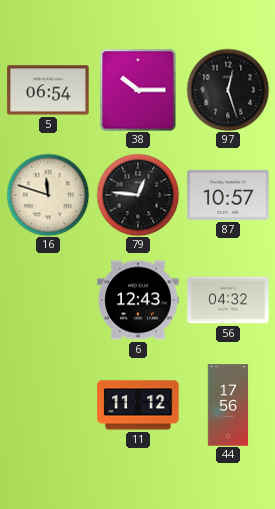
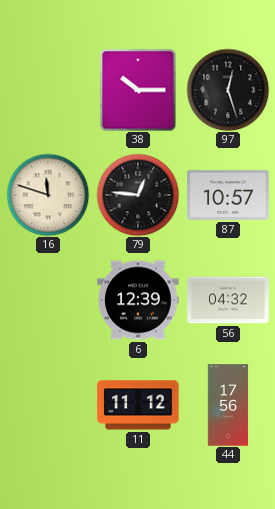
5: 06:54 -> none
6: 12:43 -> 12:39
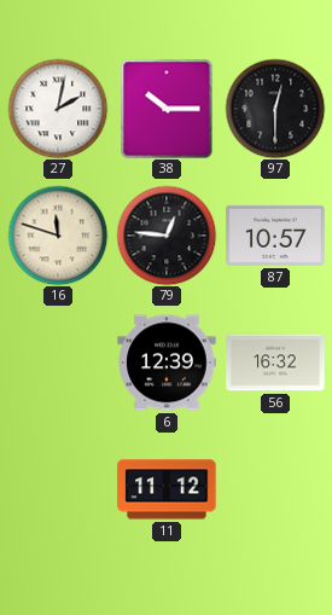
27: none -> 2:02
97: 12:27 -> 12:30
56: 04:32 -> 16:32
44: 17:56 -> none
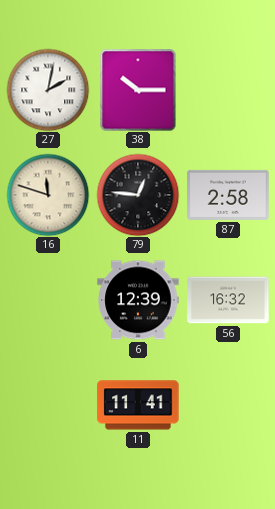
97: 12:30 -> none
87: 10:57 -> 2:58
11: 11:12 -> 11:41
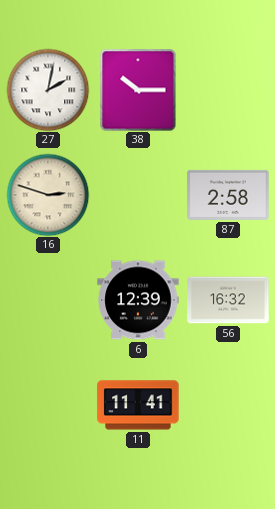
16: 11:48 -> 2:48
79: 12:46 -> none
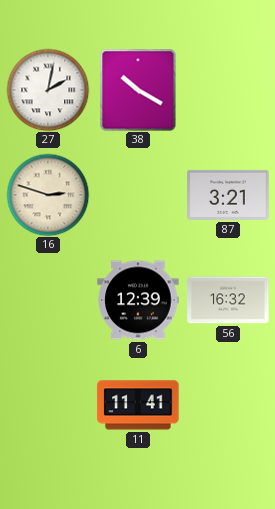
38: 10:15 -> 10:20
87: 2:58 -> 3:21
